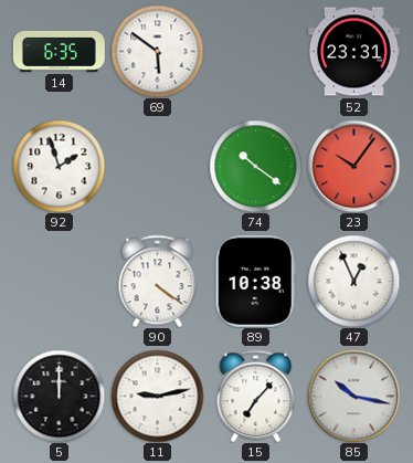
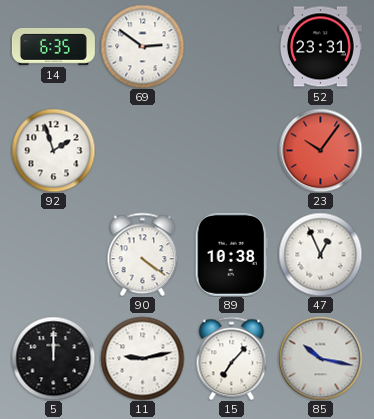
69: 5:51 -> 2:51
74: 10:21 -> none
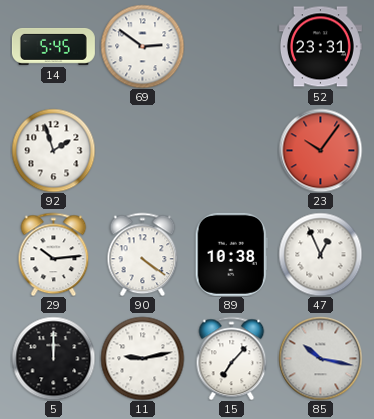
14: 6:35 -> 5:45
29: none -> 10:14
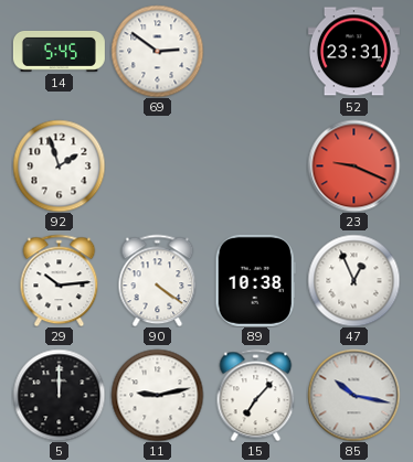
23: 10:06 -> 9:19
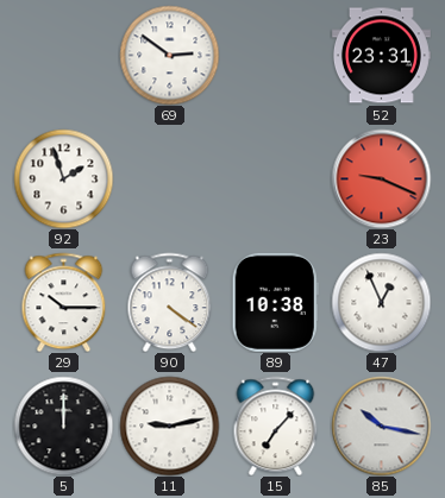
14: 5:45 -> none
29: 10:14 -> 10:15
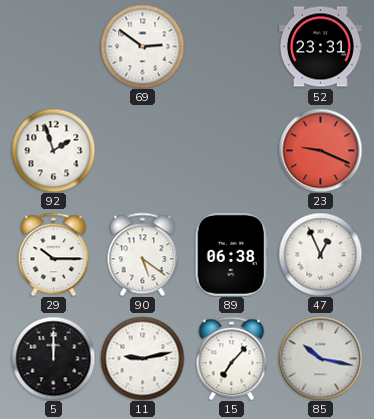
90: 4:21 -> 5:21
89: 10:38 -> 06:38
